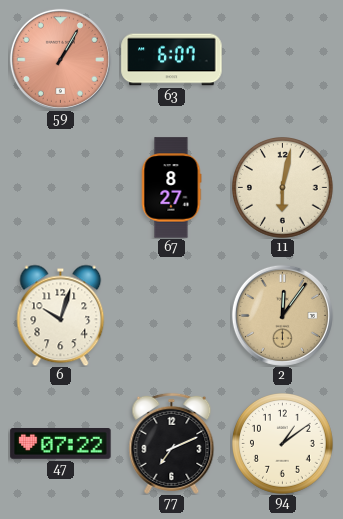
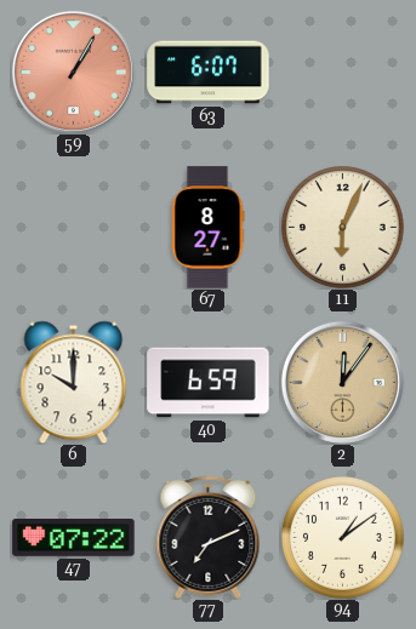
11: 6:02 -> 6:04
6: 10:03 -> 10:00
40: none -> 6:59
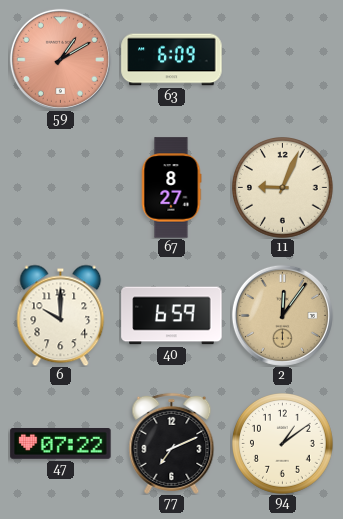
59: 1:05 -> 1:10
63: 6:07 -> 6:09
11: 6:04 -> 9:04
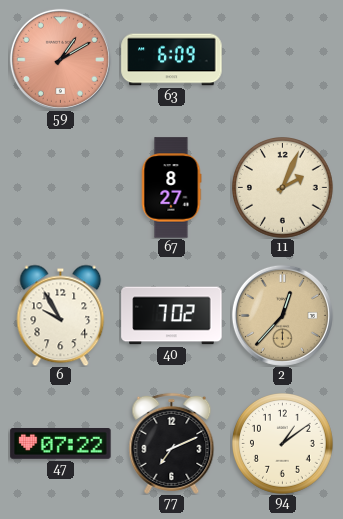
11: 9:04 -> 2:04
6: 10:00 -> 9:55
40: 6:59 -> 7:02
2: 12:06 -> 12:37
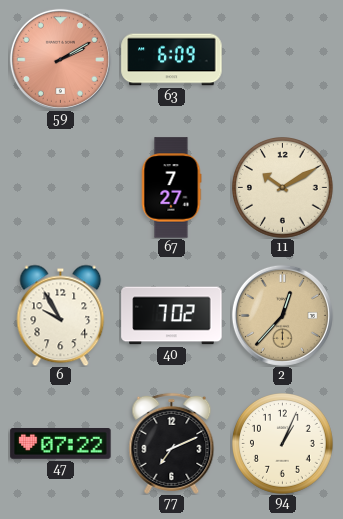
59: 1:10 -> 2:10
67: 8:27 -> 7:27
11: 2:04 -> 10:10
94: 1:09 -> 1:04
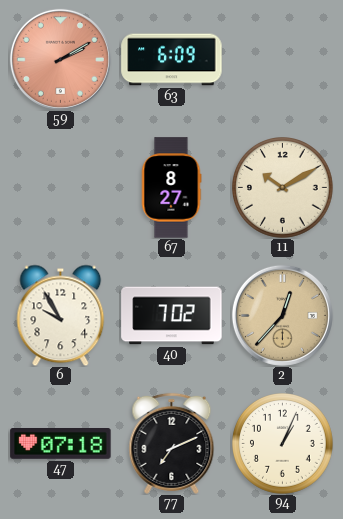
67: 7:27 -> 8:27
47: 07:22 -> 07:18
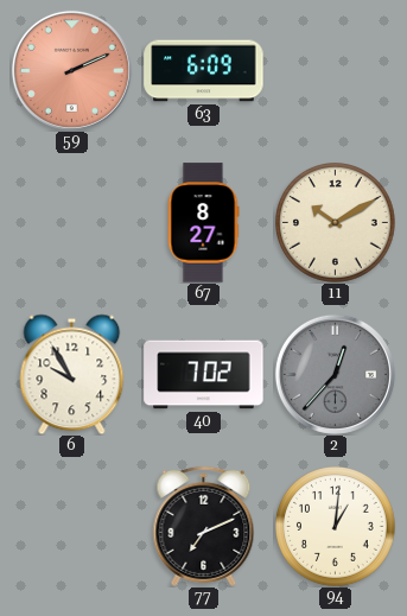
59: 2:10 -> 2:11
2 dial: champagne -> grey
47: 07:18 -> none
94: 1:04 -> 1:01
